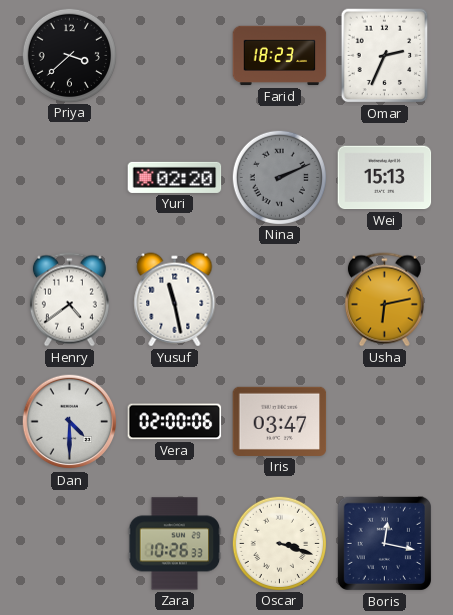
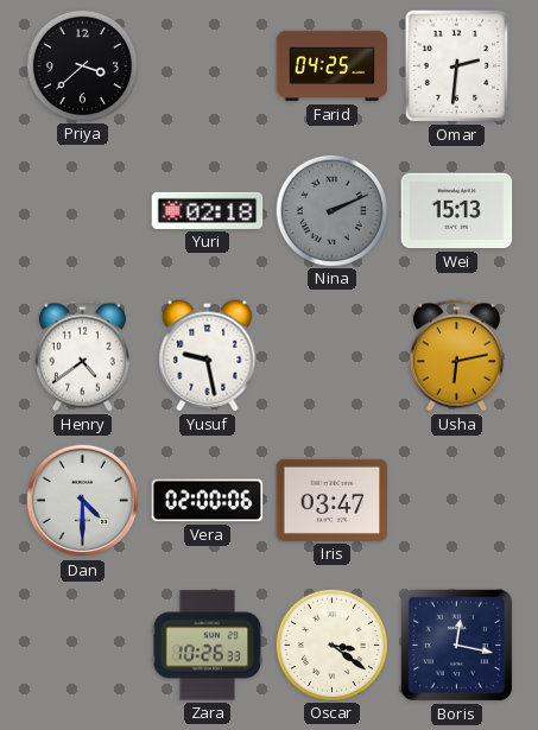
Farid: 18:23 -> 04:25
Omar: 2:34 -> 2:31
Yuri: 02:20 -> 02:18
Yusuf: 11:28 -> 9:28
Oscar: 3:18 -> 3:21
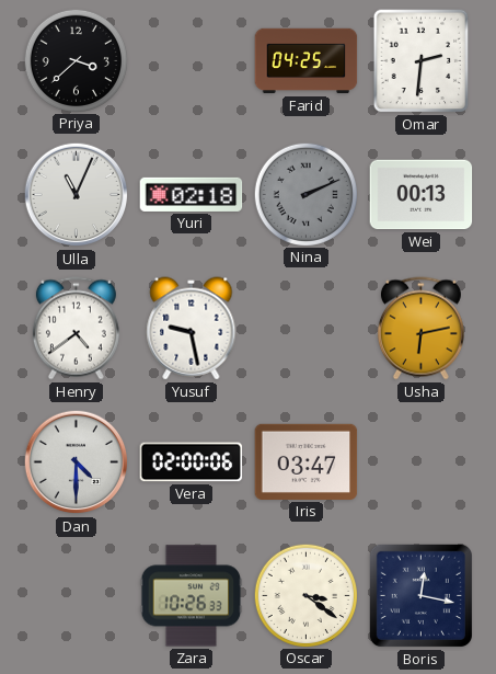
Ulla: none -> 11:04
Wei: 15:13 -> 00:13
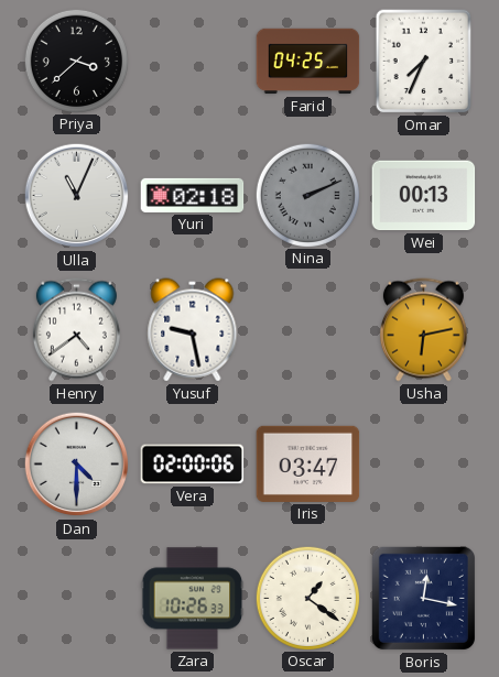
Omar: 2:31 -> 7:34
Oscar: 3:21 -> 1:21
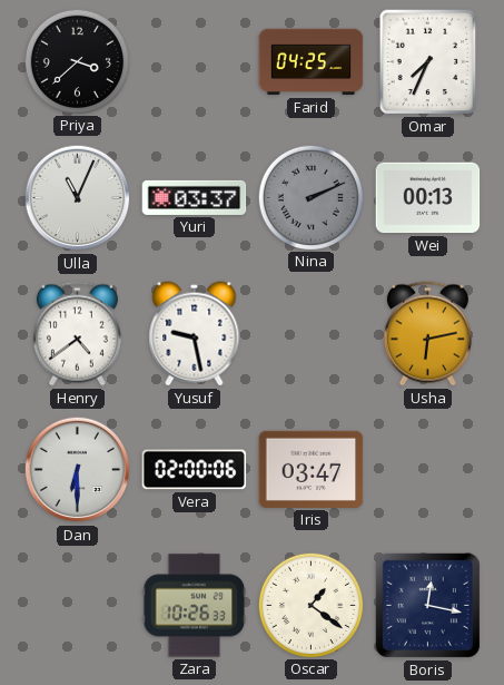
Yuri: 02:18 -> 03:37
Dan: 4:30 -> 6:30
